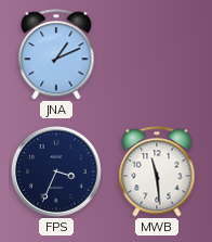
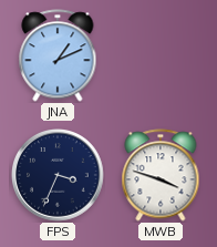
MWB: 11:29 -> 3:48
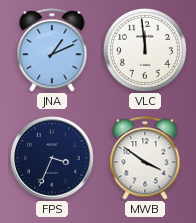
VLC: none -> 11:59
MWB: 3:48 -> 3:51
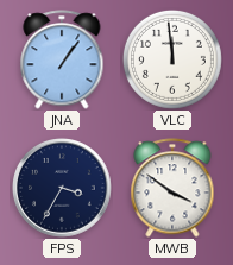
JNA: 1:11 -> 1:06
FPS: 3:34 -> 3:35
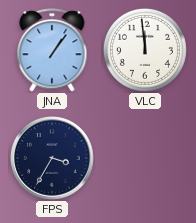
MWB: 3:51 -> none
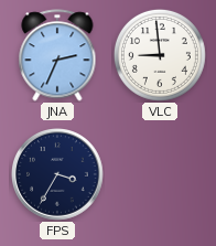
JNA: 1:06 -> 2:34
VLC: 11:59 -> 8:59
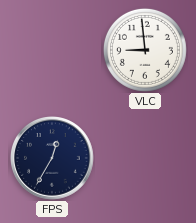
JNA: 2:34 -> none
FPS: 3:35 -> 12:35
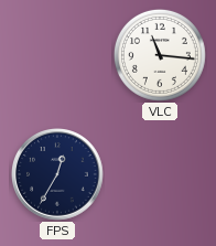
VLC: 8:59 -> 11:16
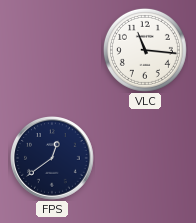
FPS: 12:35 -> 12:39
